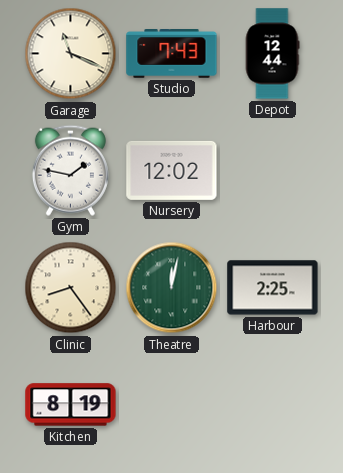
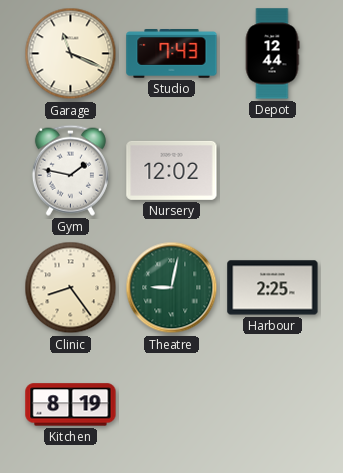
Theatre: 12:02 -> 9:02
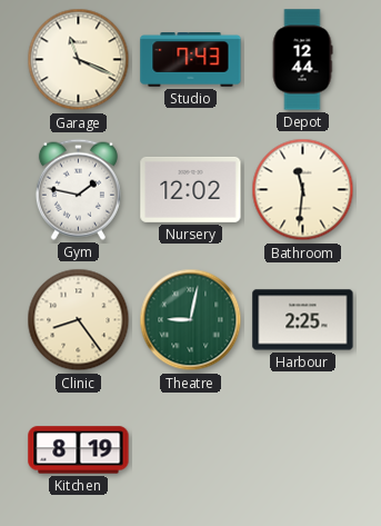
Bathroom: none -> 11:31
